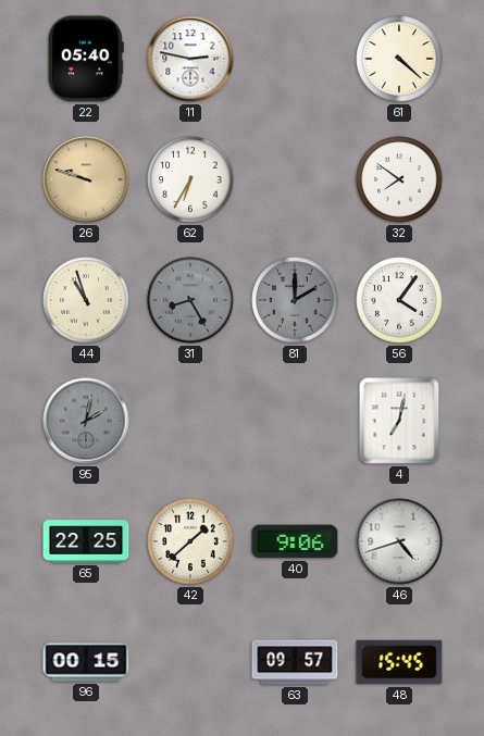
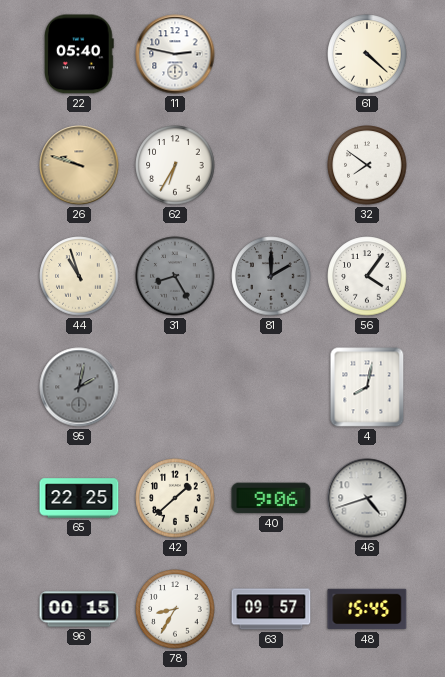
4: 7:02 -> 8:02
78: none -> 8:35
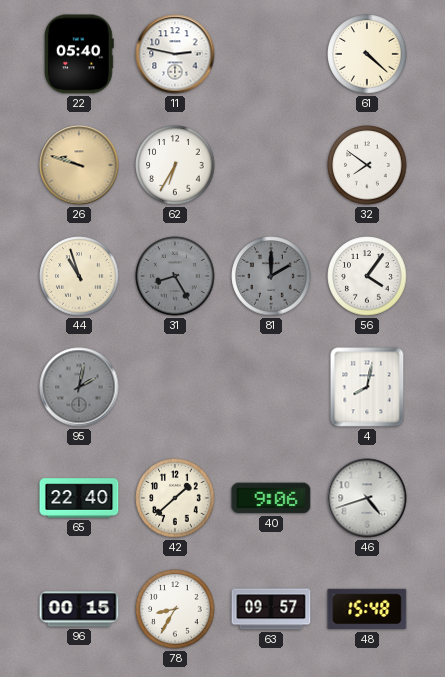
65: 22:25 -> 22:40
48: 15:45 -> 15:48
